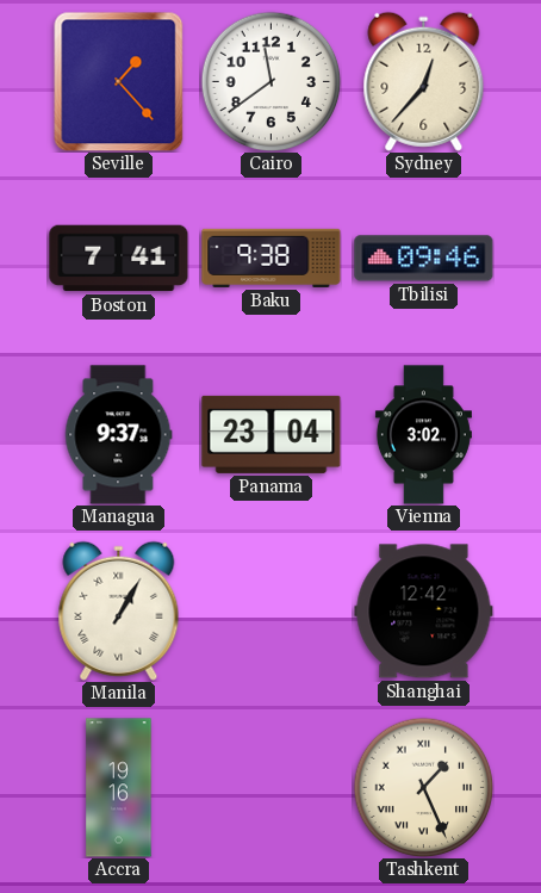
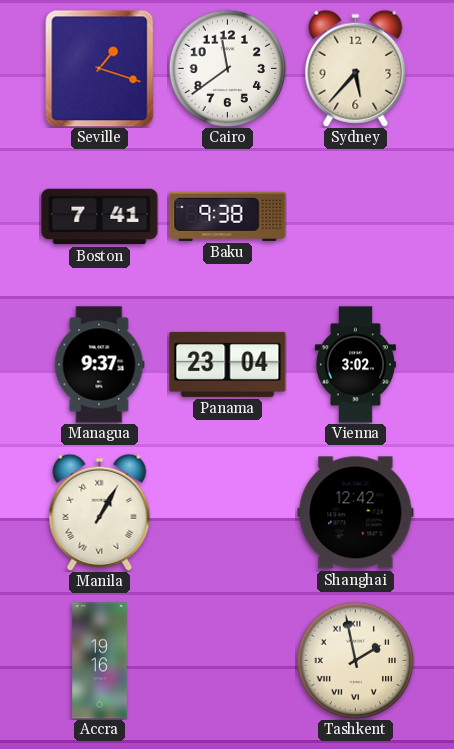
Seville: 1:23 -> 1:18
Sydney: 12:37 -> 5:37
Tbilisi: 09:46 -> none
Tashkent: 1:26 -> 1:58
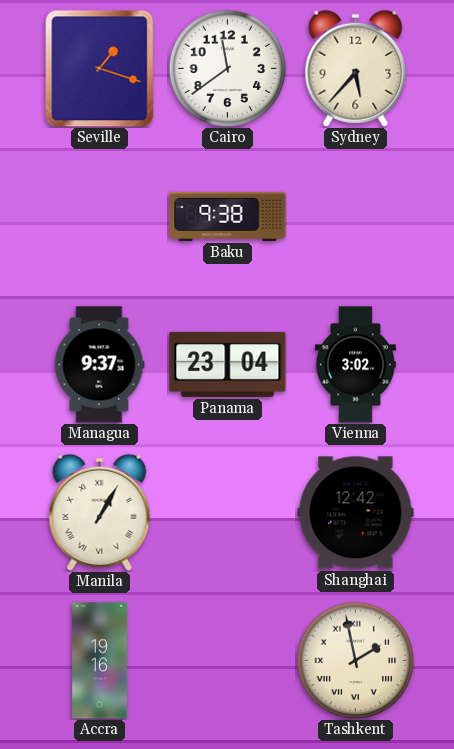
Boston: 7:41 -> none
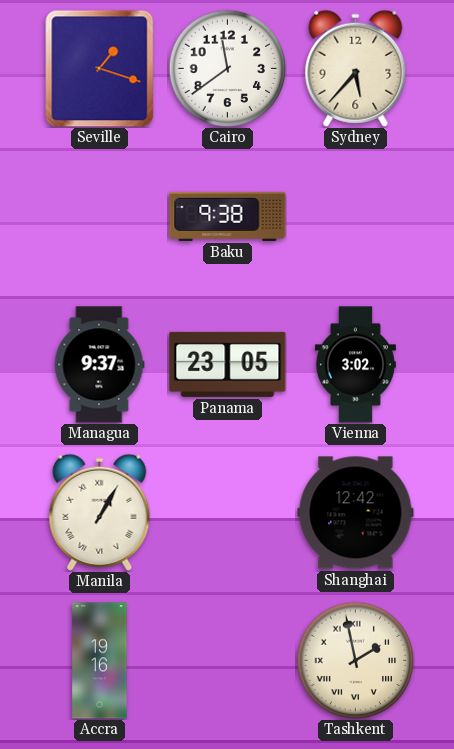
Panama: 23:04 -> 23:05
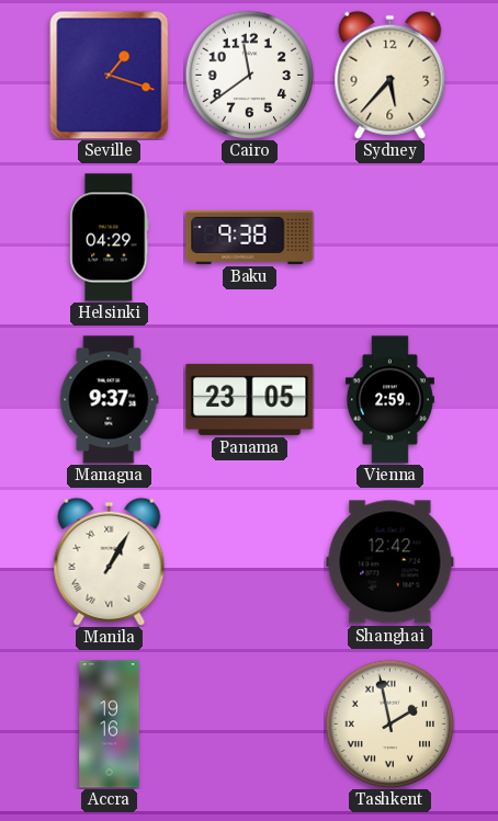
Helsinki: none -> 04:29
Vienna: 3:02 -> 2:59
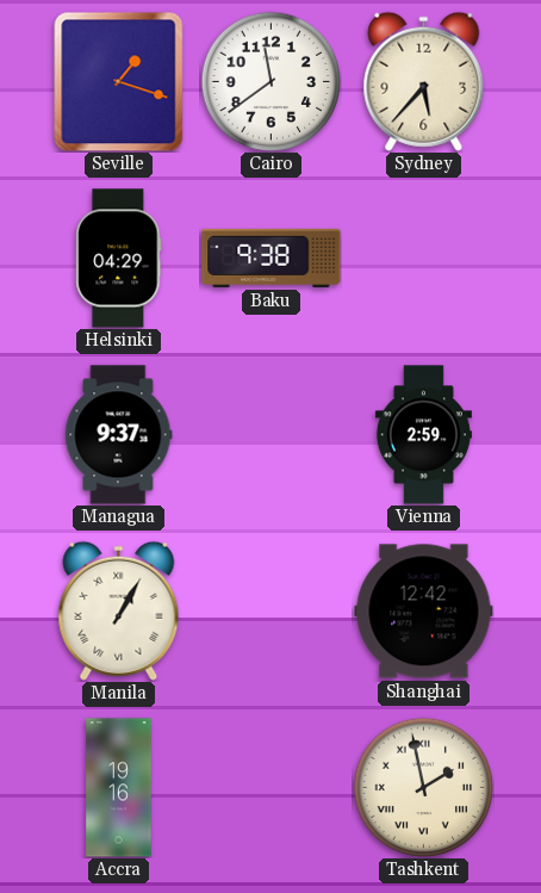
Panama: 23:05 -> none
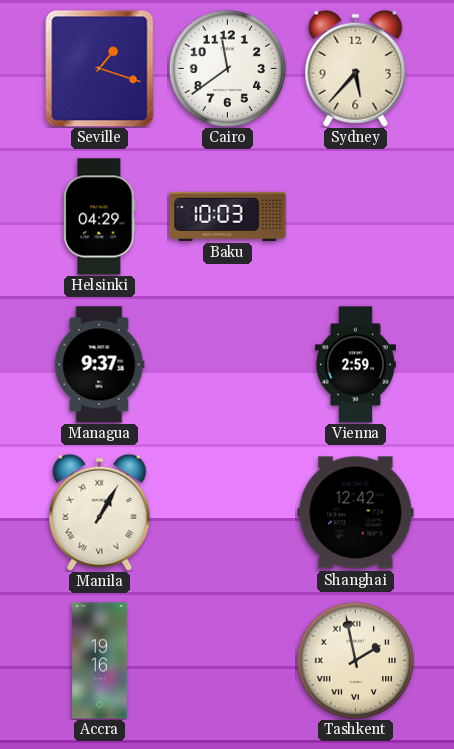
Baku: 9:38 -> 10:03
